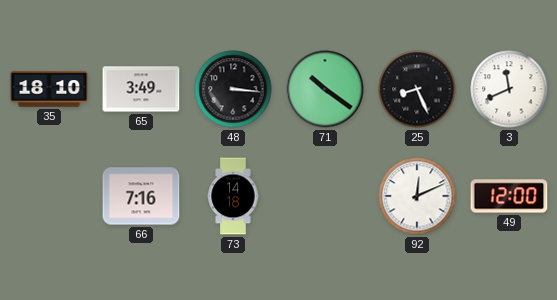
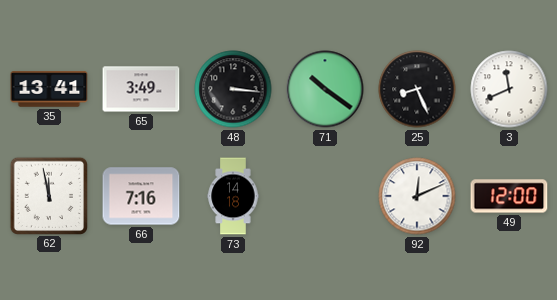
35: 18:10 -> 13:41
62: none -> 11:58
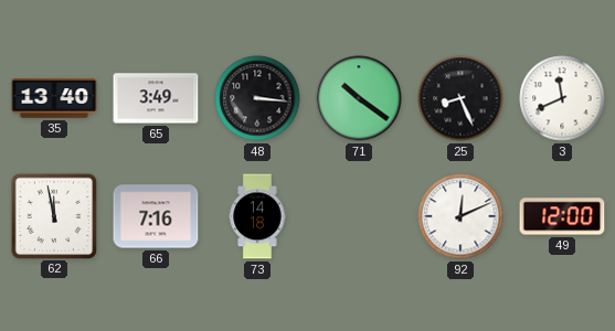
35: 13:41 -> 13:40
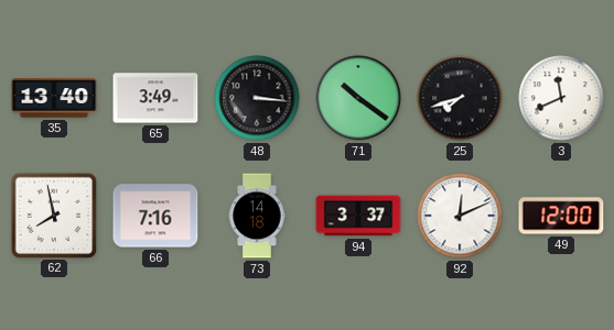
25: 8:26 -> 7:42
62: 11:58 -> 7:58
94: none -> 3:37
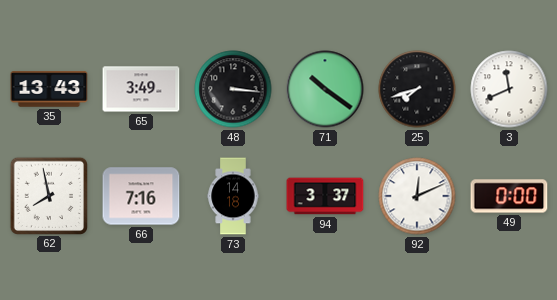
35: 13:40 -> 13:43
49: 12:00 -> 0:00
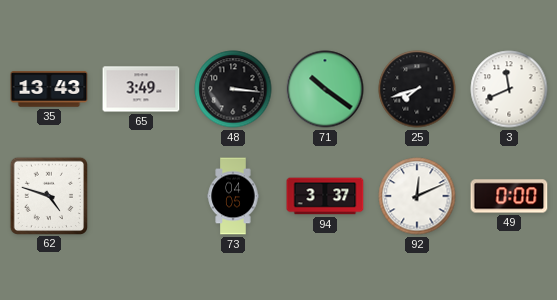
62: 7:58 -> 4:48
66: 7:16 -> none
73: 14:18 -> 04:05
